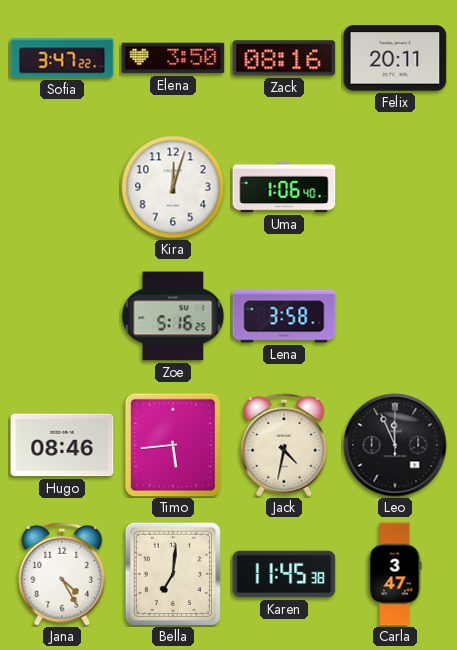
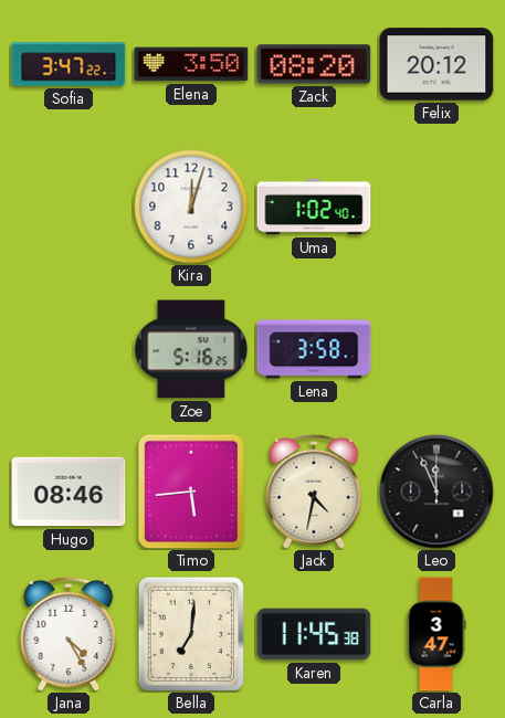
Zack: 08:16 -> 08:20
Felix: 20:11 -> 20:12
Uma: 1:06 -> 1:02
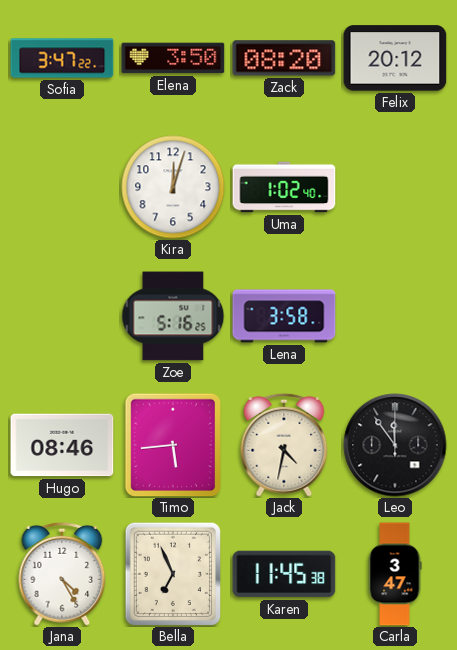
Leo: 11:56 -> 11:54
Bella: 7:01 -> 6:56
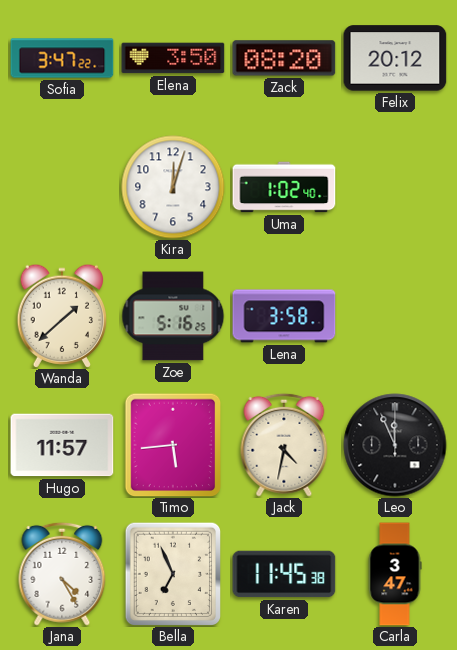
Wanda: none -> 1:38
Hugo: 08:46 -> 11:57
Leo: 11:54 -> 11:56
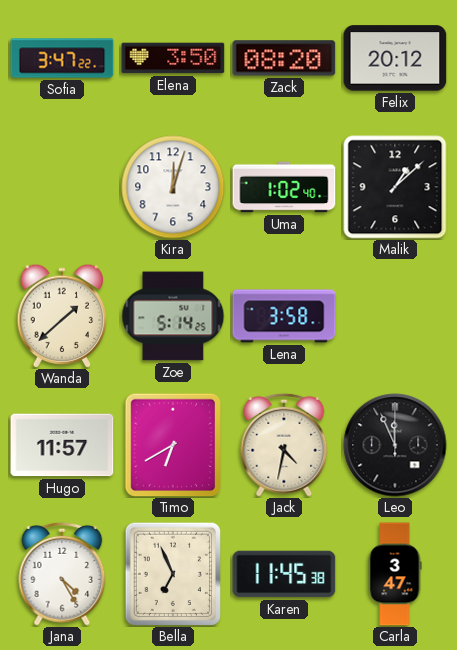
Malik: none -> 1:08
Zoe: 5:16 -> 5:14
Timo: 5:44 -> 6:40
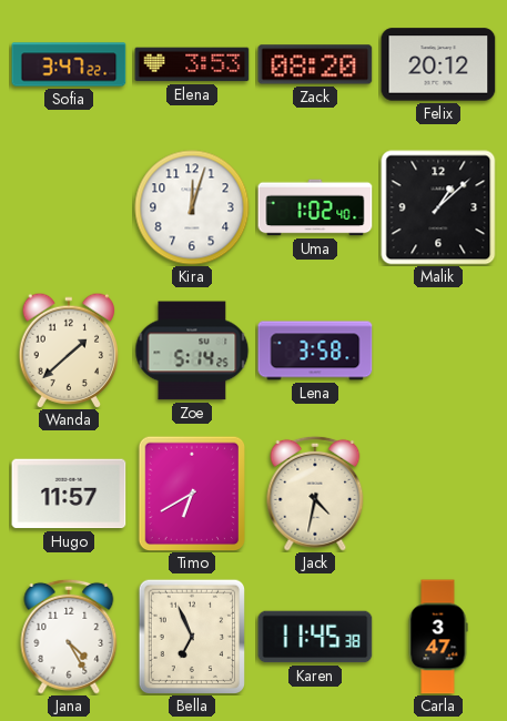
Elena: 3:50 -> 3:53
Leo: 11:56 -> none
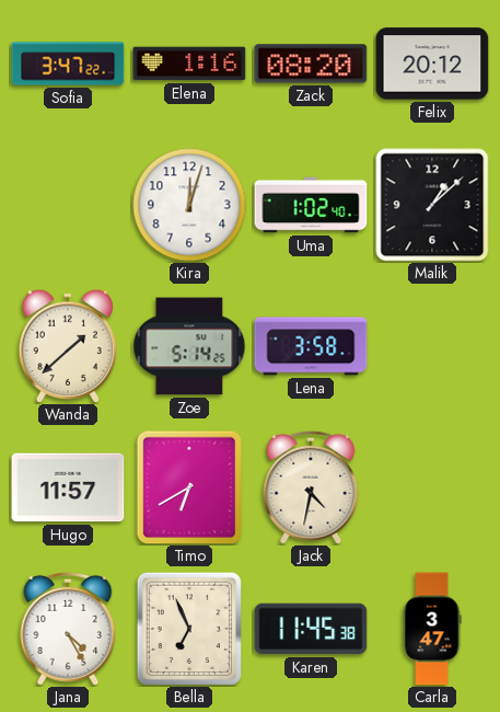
Elena: 3:53 -> 1:16
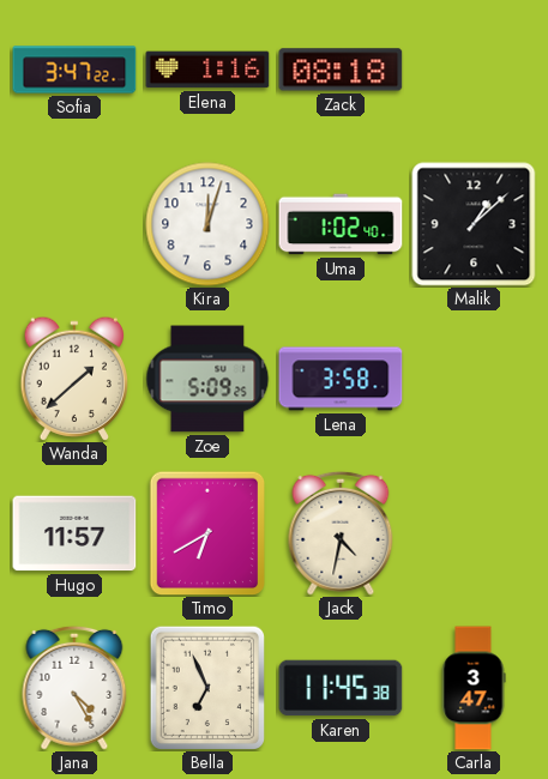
Zack: 08:20 -> 08:18
Felix: 20:12 -> none
Zoe: 5:14 -> 5:09
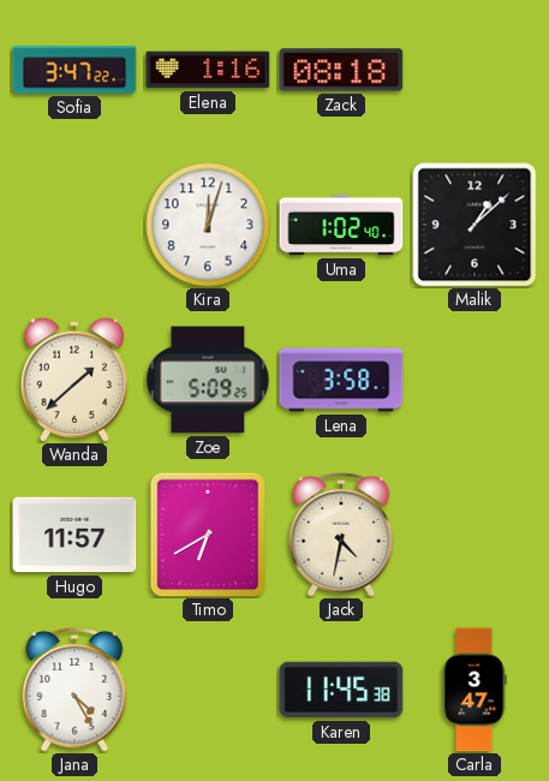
Bella: 6:56 -> none
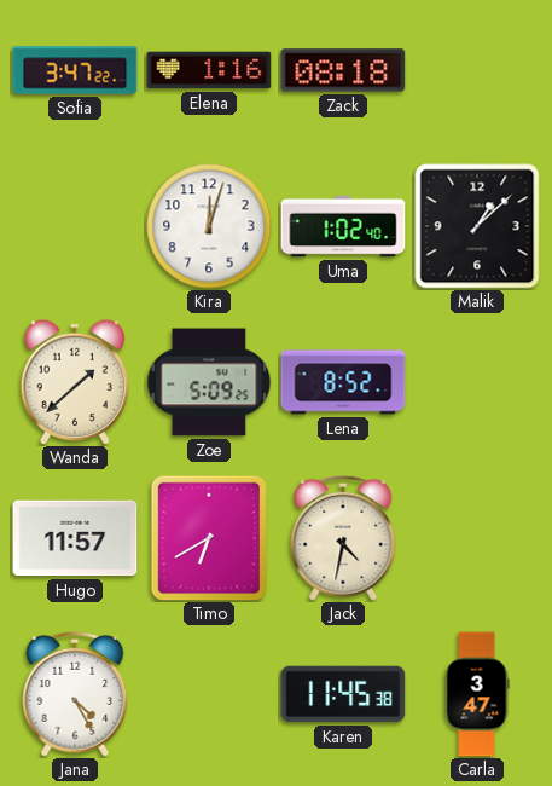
Lena: 3:58 -> 8:52
